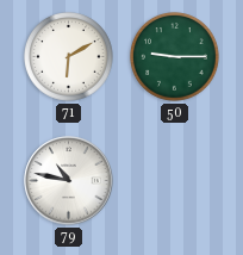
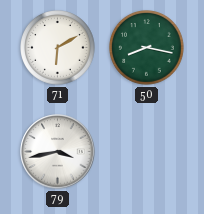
50: 9:15 -> 8:17
79: 10:47 -> 3:43
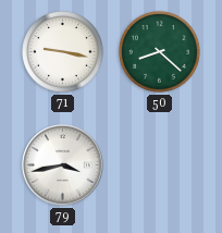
71: 6:10 -> 9:17
50: 8:17 -> 8:22
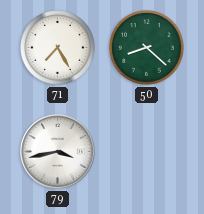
71: 9:17 -> 7:25
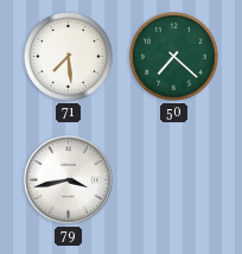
71: 7:25 -> 7:29
50: 8:22 -> 7:22
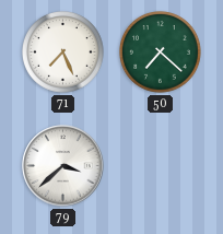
71: 7:29 -> 7:26
79: 3:43 -> 3:38
